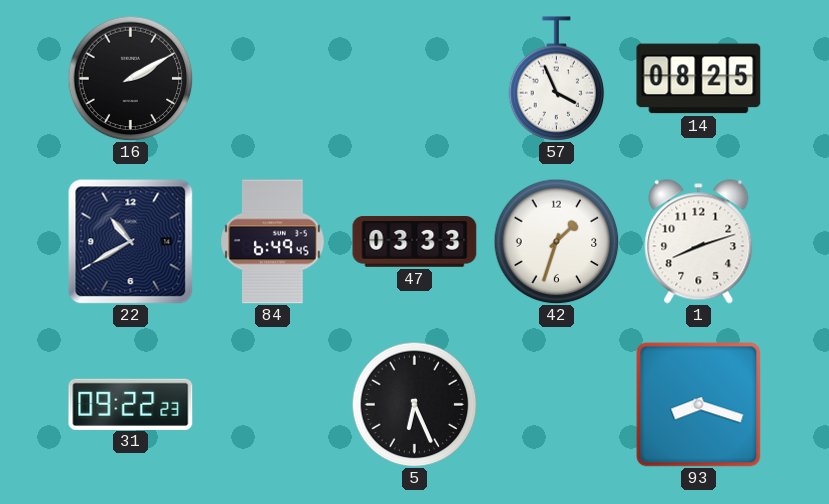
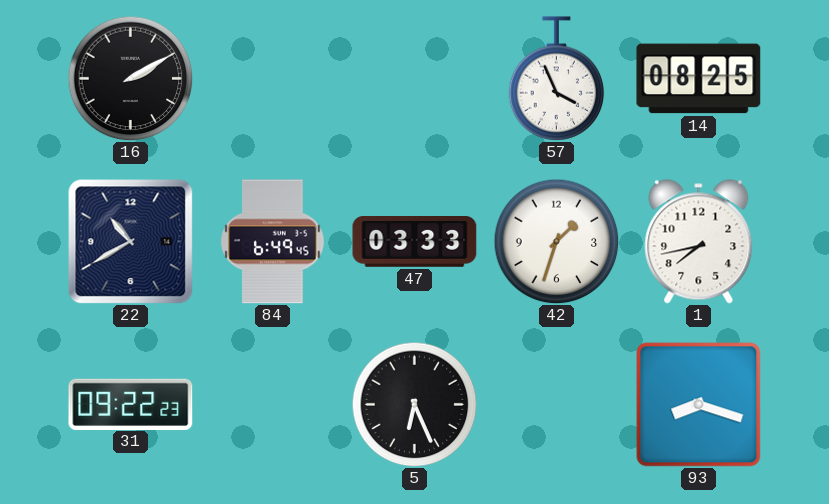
1: 8:12 -> 7:43
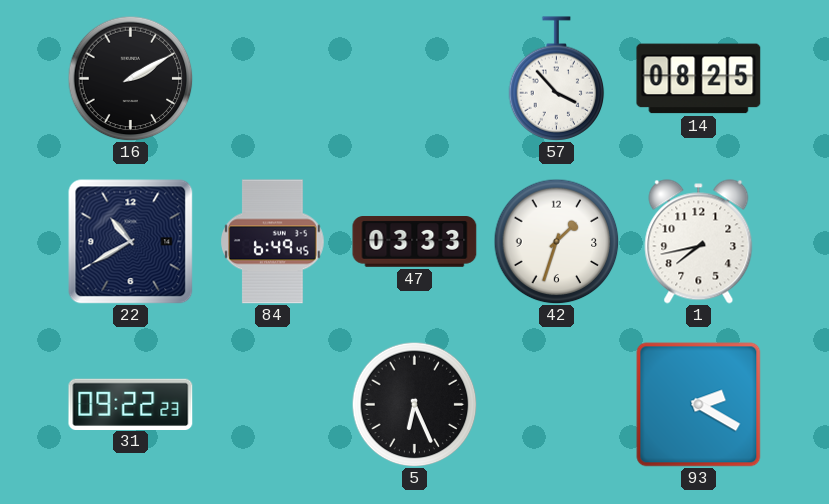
57: 3:56 -> 3:53
93: 8:18 -> 2:20
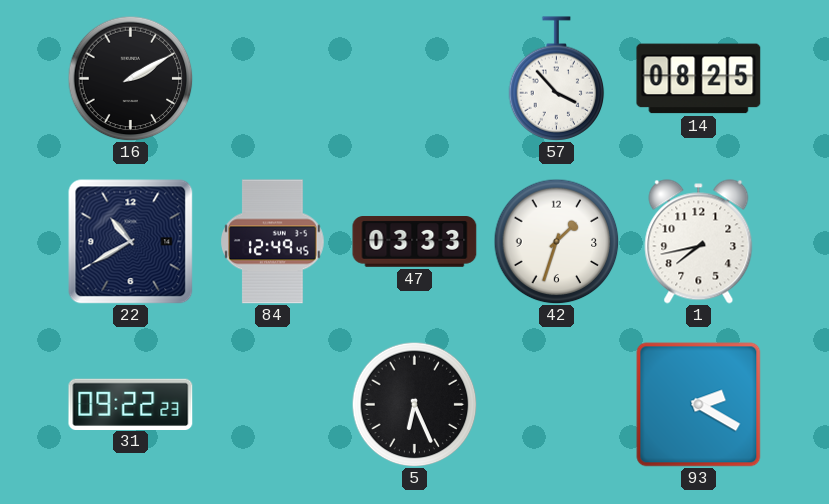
84: 6:49 -> 12:49
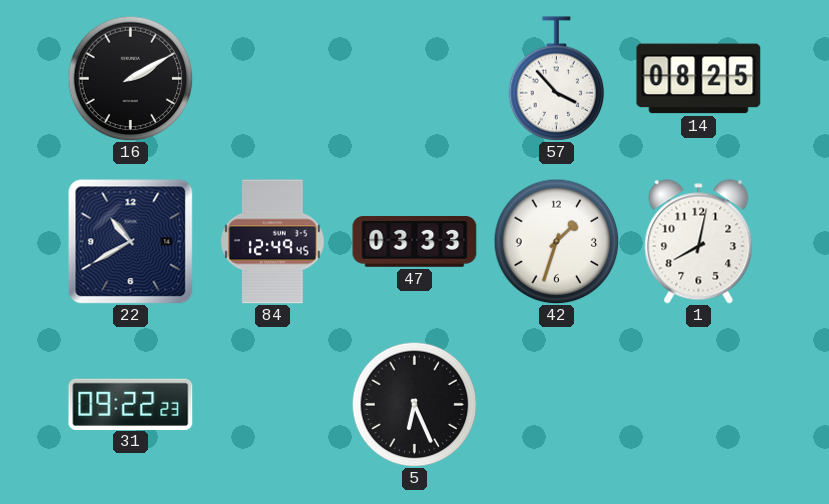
1: 7:43 -> 8:02
93: 2:20 -> none
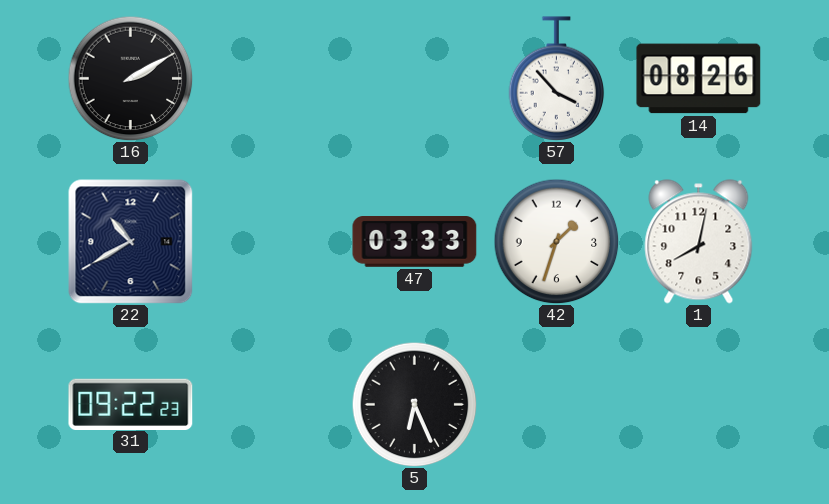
14: 08:25 -> 08:26
84: 12:49 -> none
